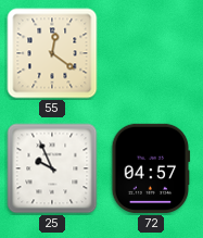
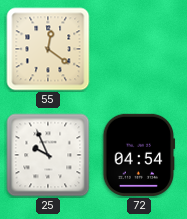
72: 04:57 -> 04:54
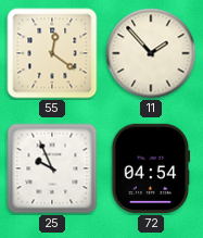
11: none -> 1:53
